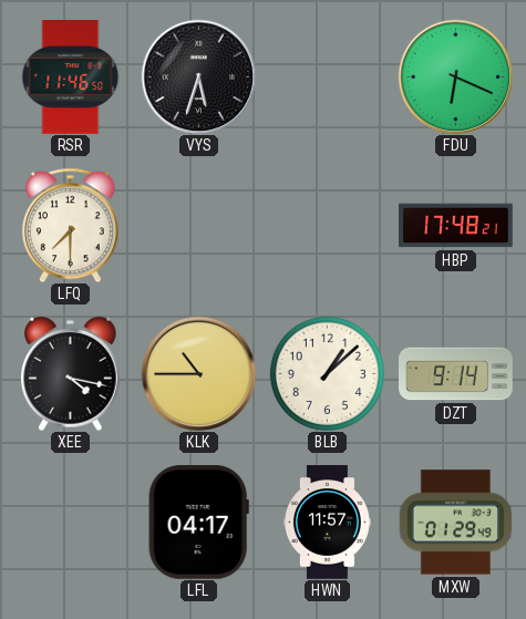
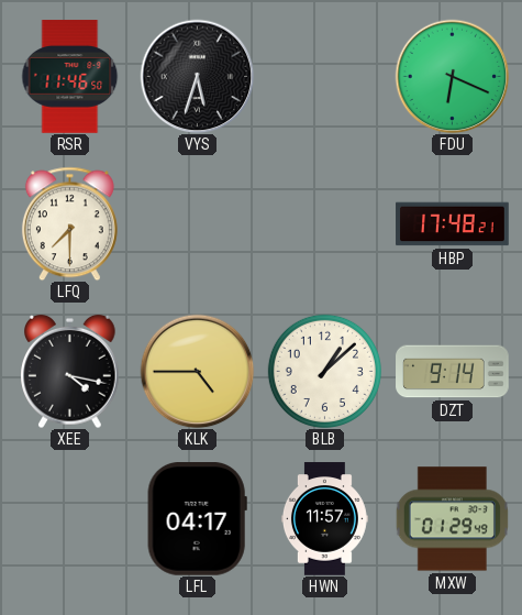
KLK: 10:45 -> 4:45
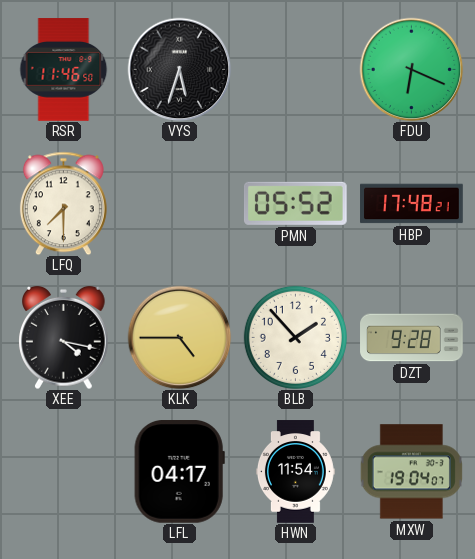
PMN: none -> 05:52
BLB: 1:08 -> 1:53
DZT: 9:14 -> 9:28
HWN: 11:57 -> 11:54
MXW: 01:29 -> 19:04
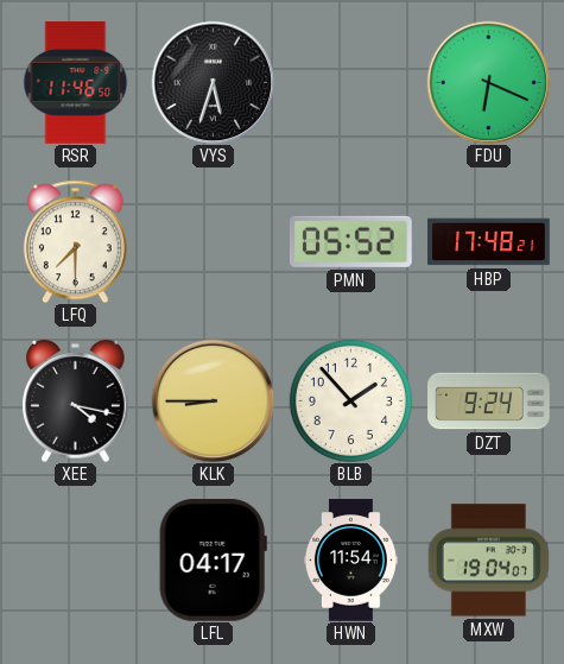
KLK: 4:45 -> 8:45
DZT: 9:28 -> 9:24
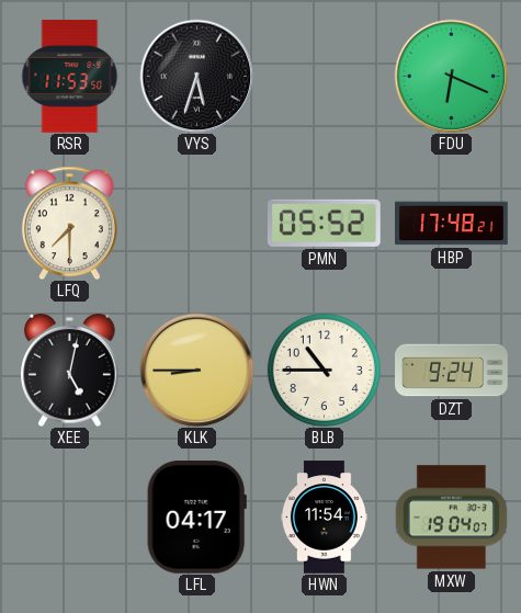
RSR: 11:46 -> 11:53
XEE: 4:17 -> 5:02
BLB: 1:53 -> 10:45
